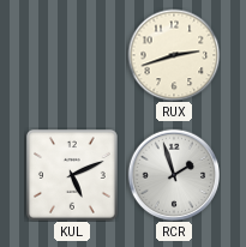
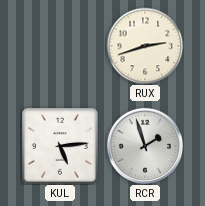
KUL: 5:11 -> 5:14
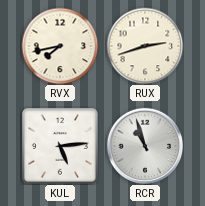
RVX: none -> 7:43
RCR: 1:57 -> 10:57
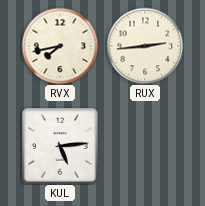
RUX: 2:42 -> 2:44
RCR: 10:57 -> none
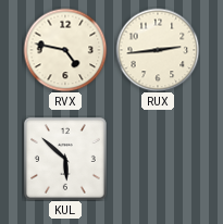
RVX: 7:43 -> 4:47
KUL: 5:14 -> 5:52
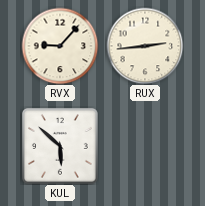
RVX: 4:47 -> 9:07
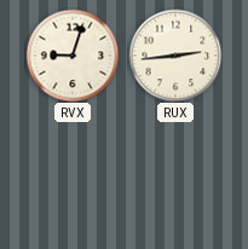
RVX: 9:07 -> 9:03
KUL: 5:52 -> none
